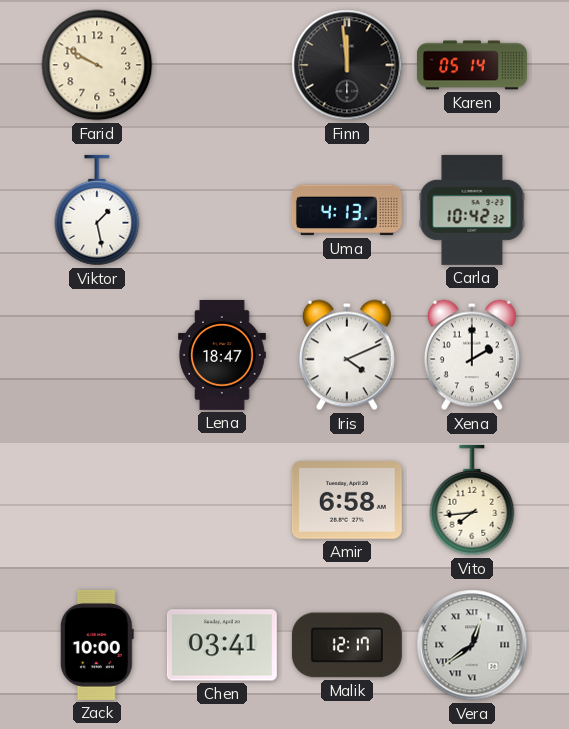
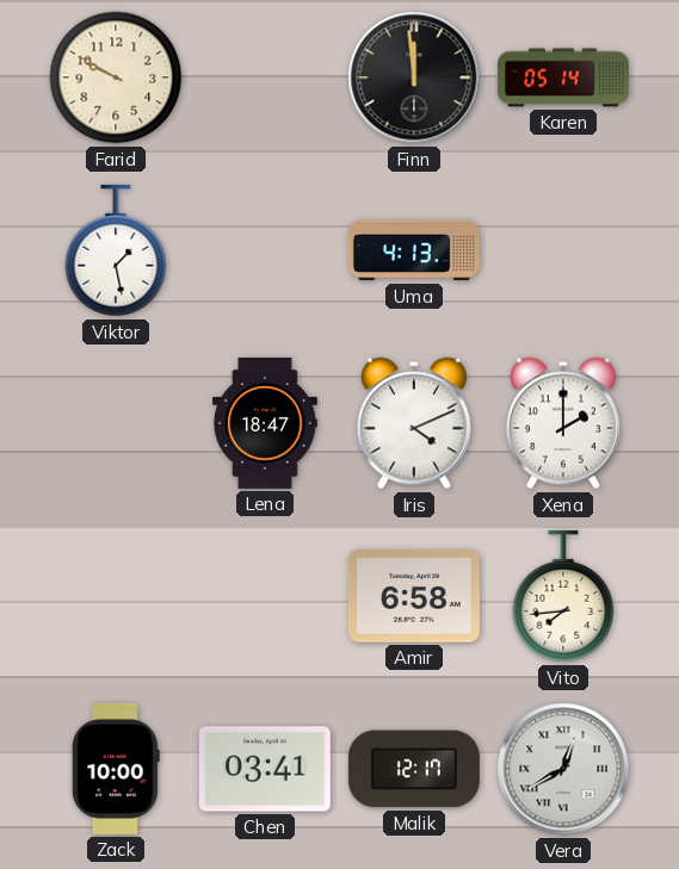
Carla: 10:42 -> none
Vera: 12:39 -> 12:40
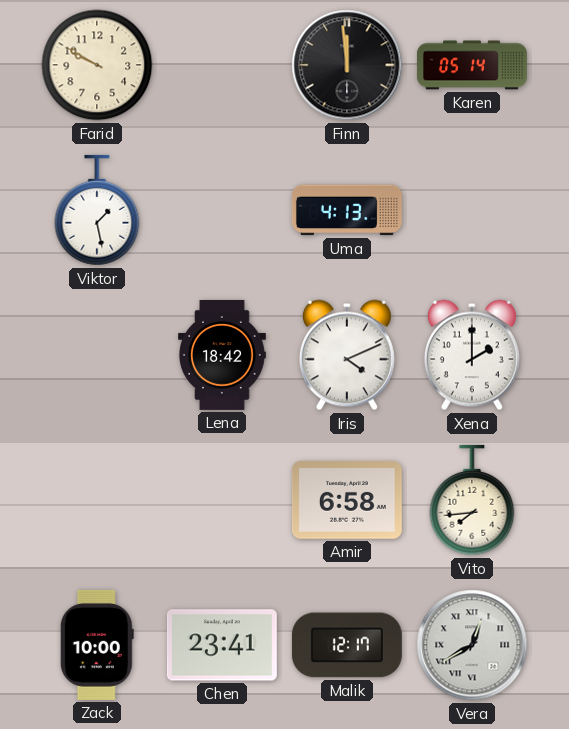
Lena: 18:47 -> 18:42
Chen: 03:41 -> 23:41
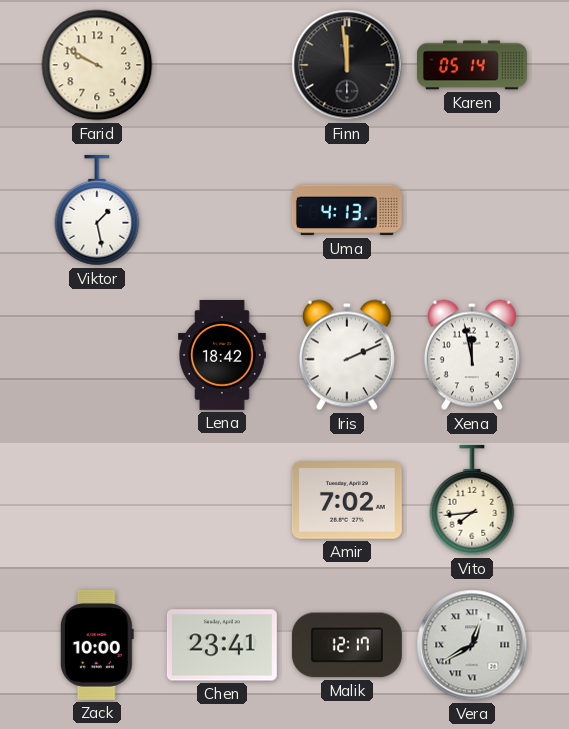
Iris: 4:11 -> 2:11
Xena: 2:00 -> 11:58
Amir: 6:58 -> 7:02
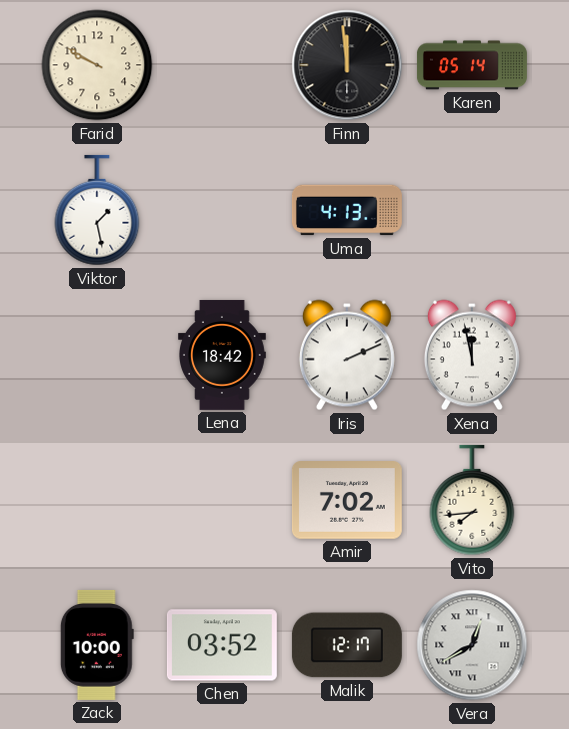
Chen: 23:41 -> 03:52
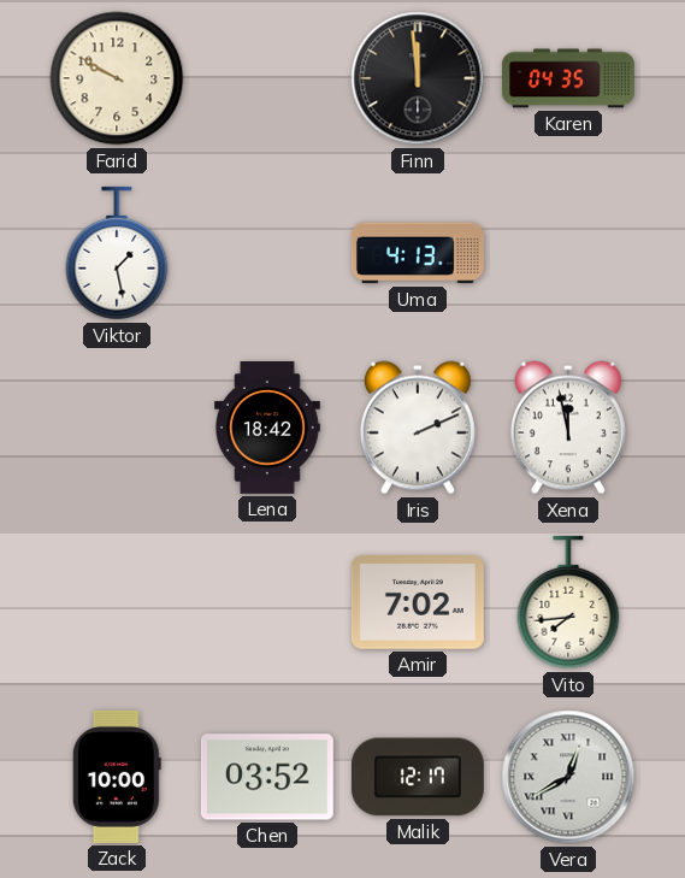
Karen: 05:14 -> 04:35
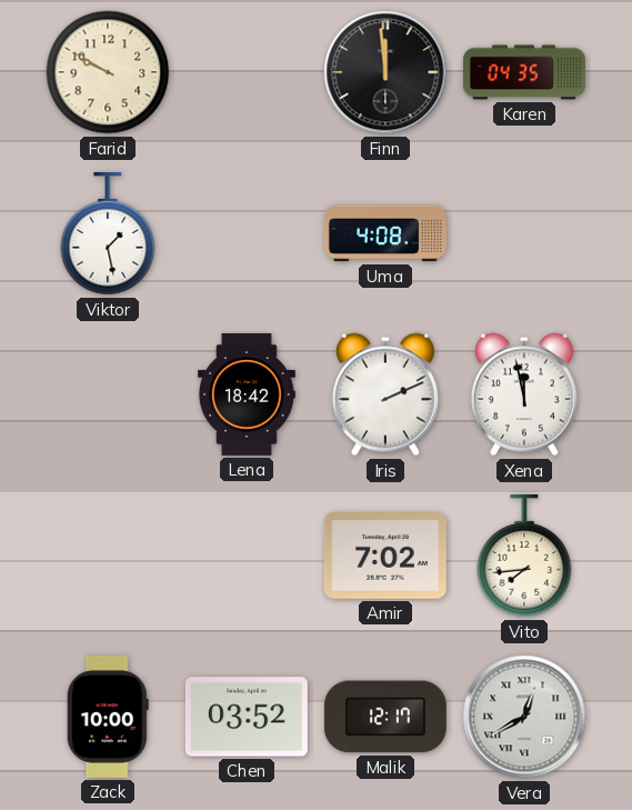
Uma: 4:13 -> 4:08
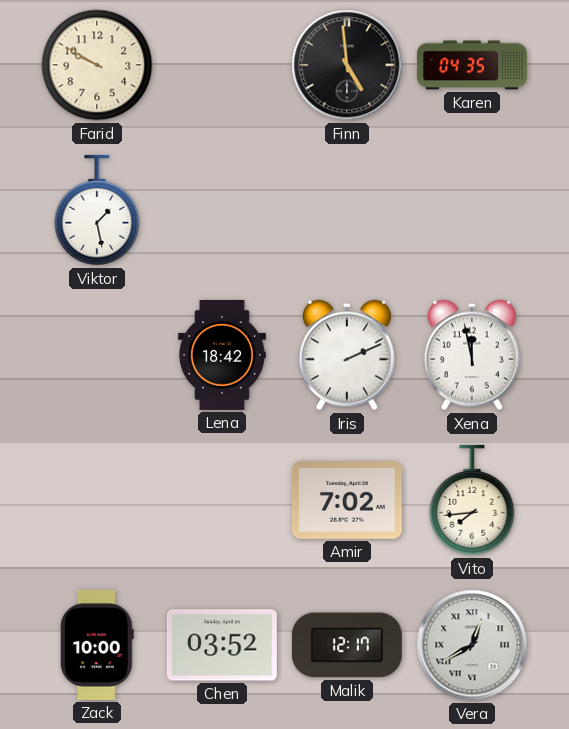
Finn: 11:59 -> 4:59
Uma: 4:08 -> none
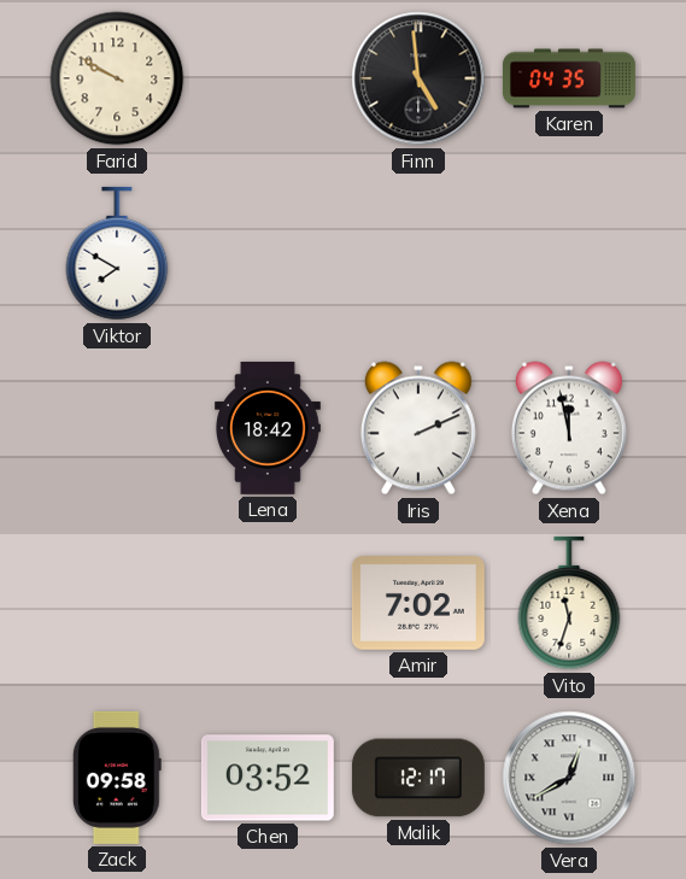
Viktor: 1:28 -> 7:50
Vito: 7:44 -> 11:33
Zack: 10:00 -> 09:58
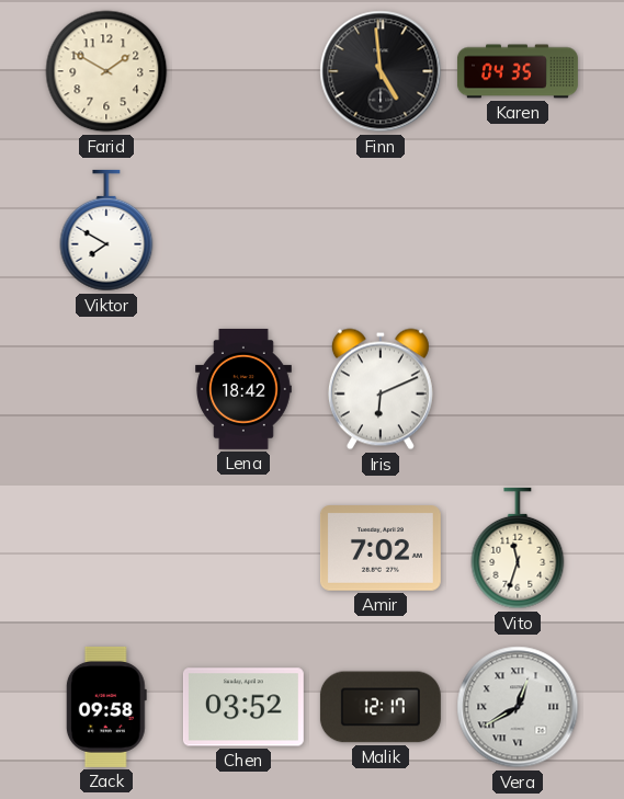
Farid: 9:50 -> 1:50
Iris: 2:11 -> 6:11
Xena: 11:58 -> none
